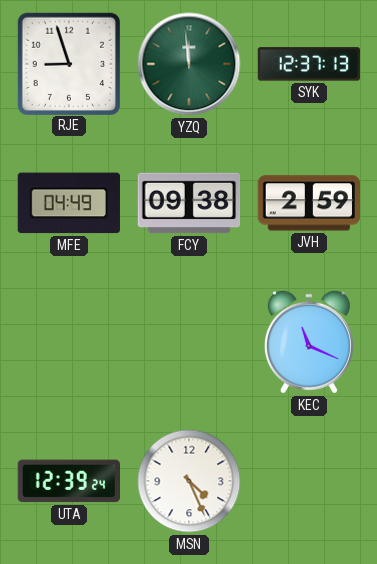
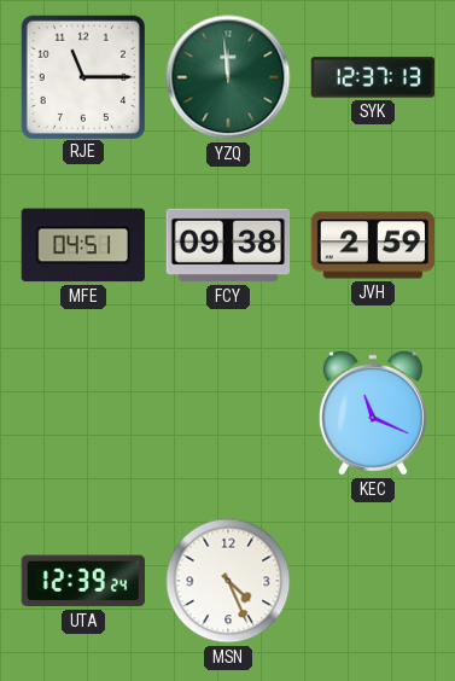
RJE: 8:57 -> 11:15
MFE: 04:49 -> 04:51
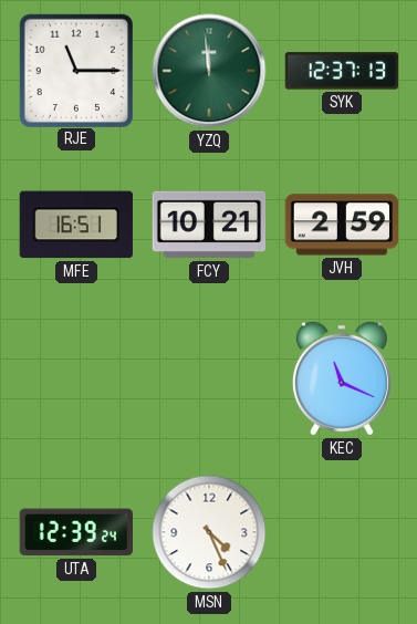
MFE: 04:51 -> 16:51
FCY: 09:38 -> 10:21
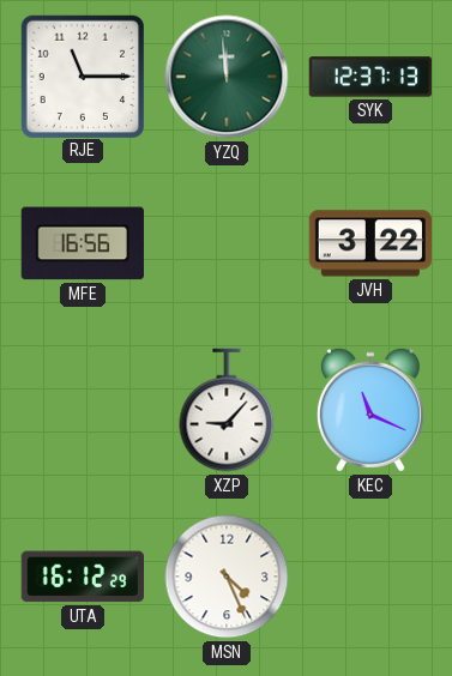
MFE: 16:51 -> 16:56
FCY: 10:21 -> none
JVH: 2:59 -> 3:22
XZP: none -> 9:07
UTA: 12:39 -> 16:12
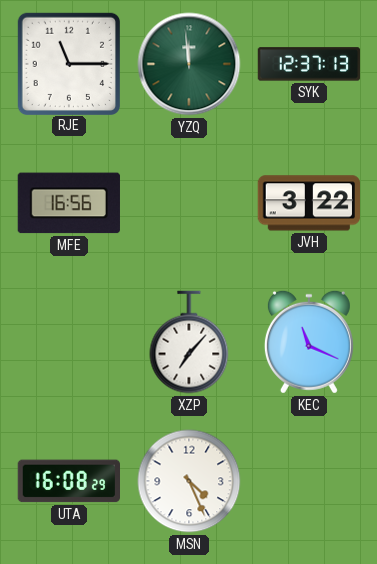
XZP: 9:07 -> 7:07
UTA: 16:12 -> 16:08
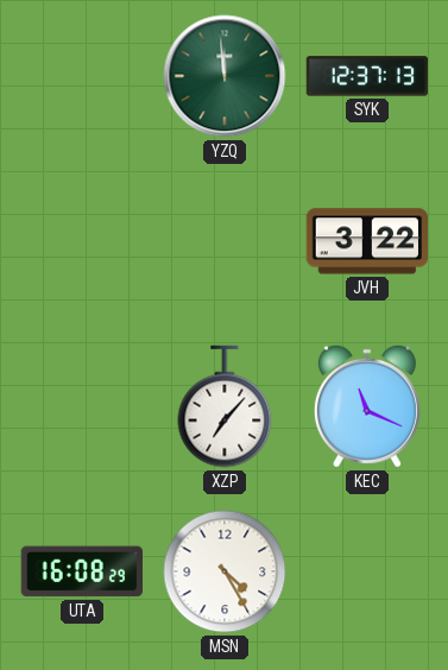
RJE: 11:15 -> none
MFE: 16:56 -> none
MSN: 4:26 -> 4:25
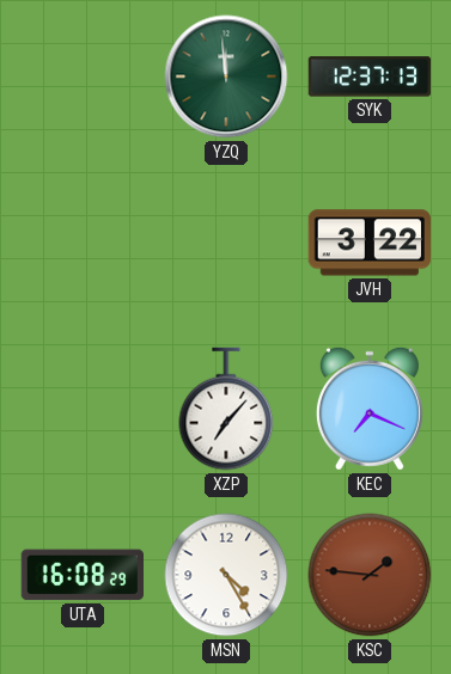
KEC: 11:19 -> 7:19
KSC: none -> 1:46
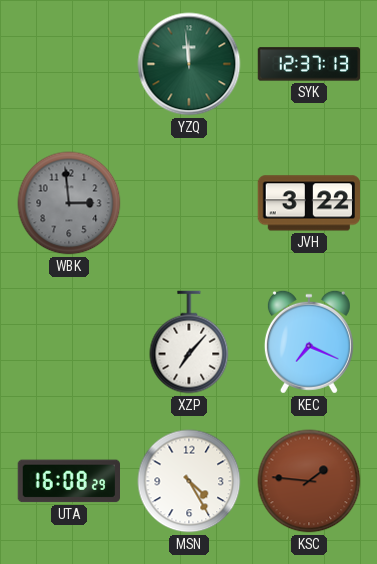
WBK: none -> 2:59
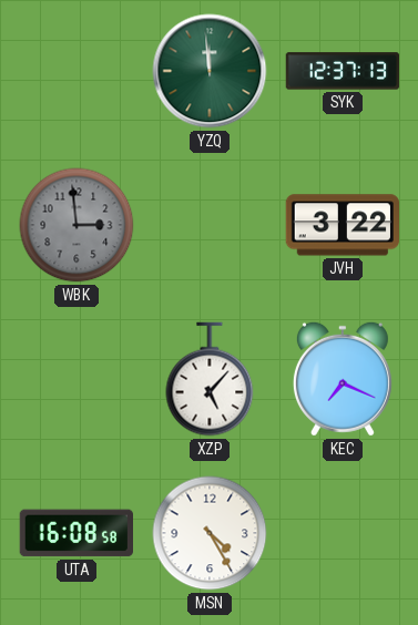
XZP: 7:07 -> 5:07
UTA: 16:08:29 -> 16:08:58
KSC: 1:46 -> none
